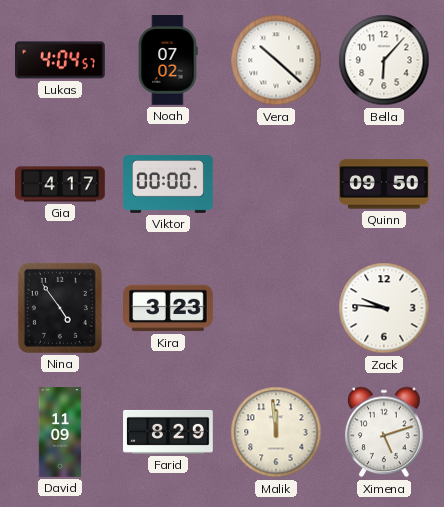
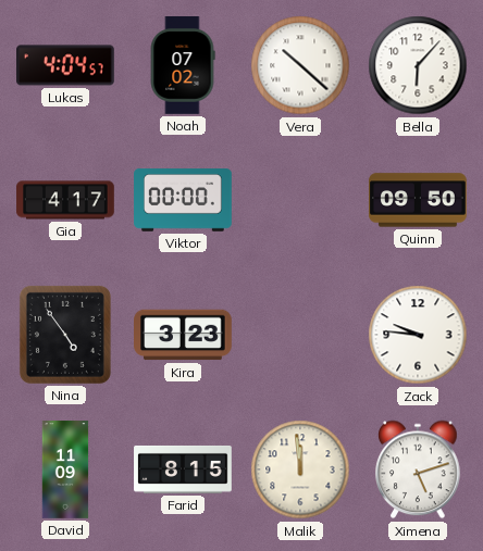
Farid: 8:29 -> 8:15
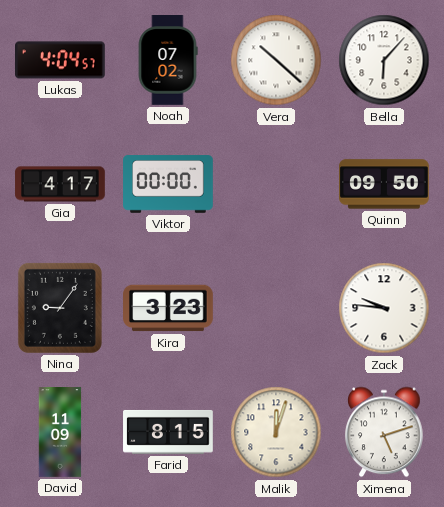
Nina: 4:54 -> 9:06
Malik: 11:59 -> 12:03
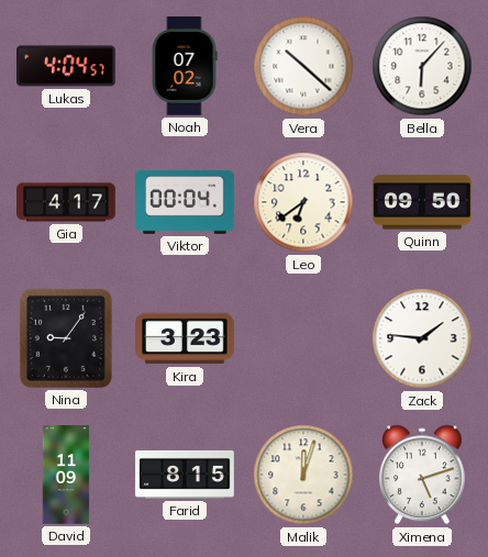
Viktor: 00:00 -> 00:04
Leo: none -> 6:39
Zack: 9:46 -> 1:46
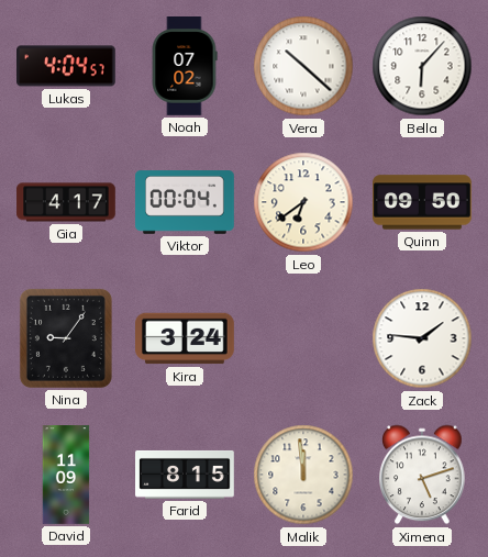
Kira: 3:23 -> 3:24
Malik: 12:03 -> 11:59
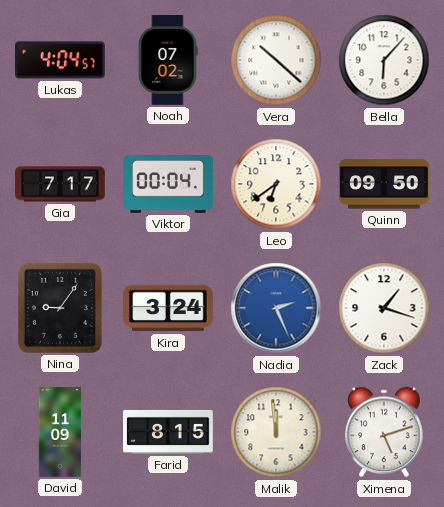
Gia: 4:17 -> 7:17
Nadia: none -> 2:26
Zack: 1:46 -> 1:18
